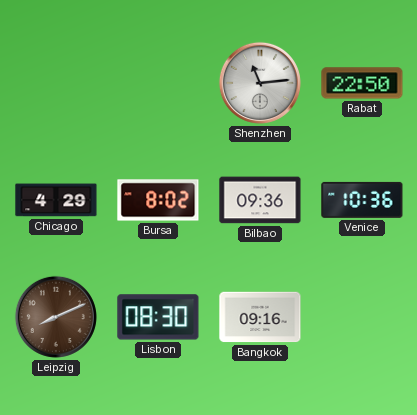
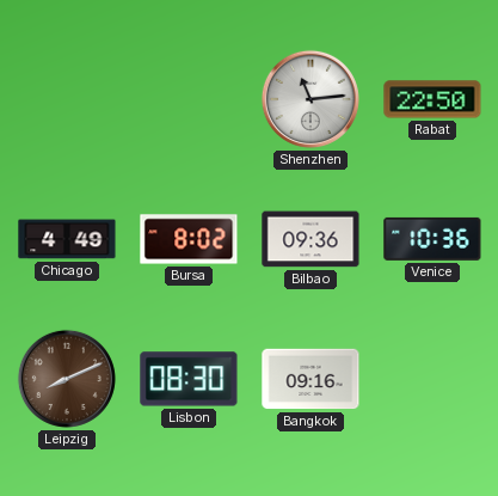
Chicago: 4:29 -> 4:49
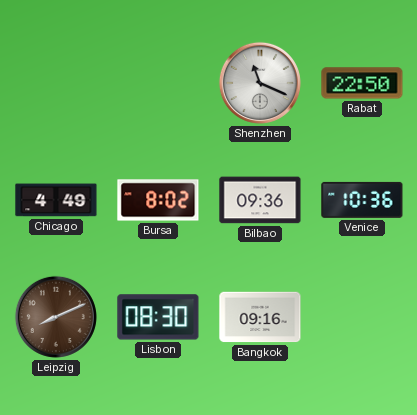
Shenzhen: 11:14 -> 11:19
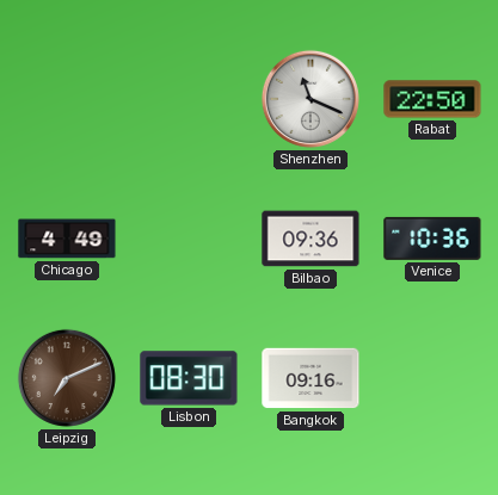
Bursa: 8:02 -> none
Leipzig: 8:11 -> 7:11
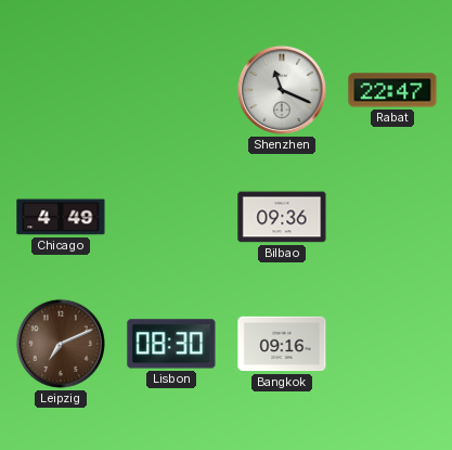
Rabat: 22:50 -> 22:47
Venice: 10:36 -> none
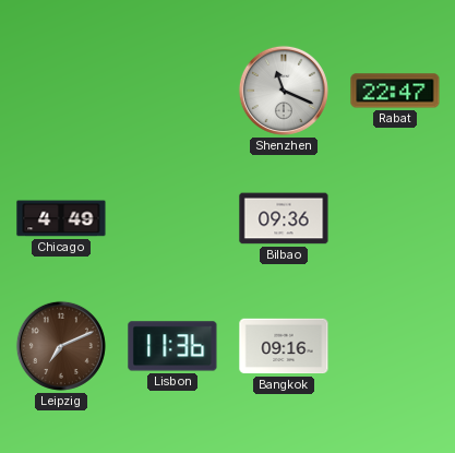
Lisbon: 08:30 -> 11:36
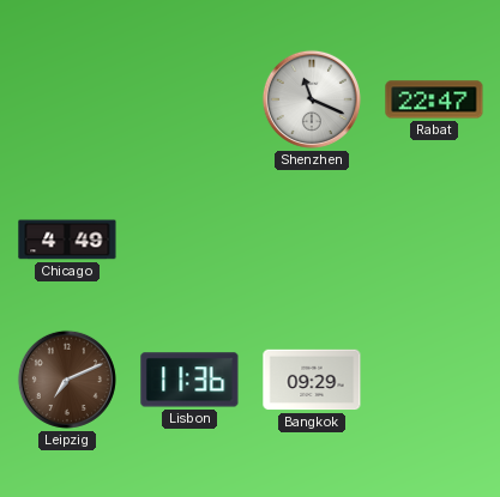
Bilbao: 09:36 -> none
Bangkok: 09:16 -> 09:29
